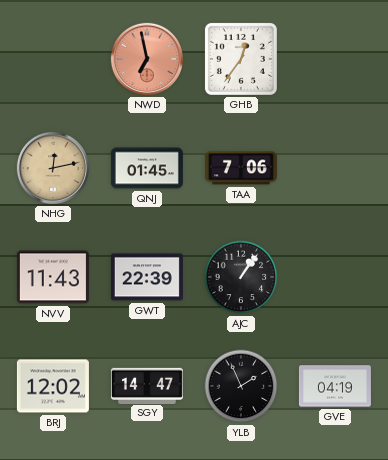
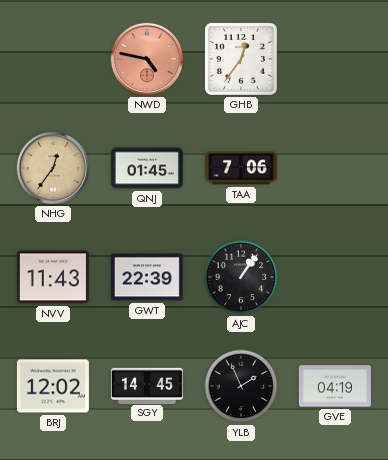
NWD: 6:58 -> 4:47
NHG: 12:13 -> 12:36
SGY: 14:47 -> 14:45
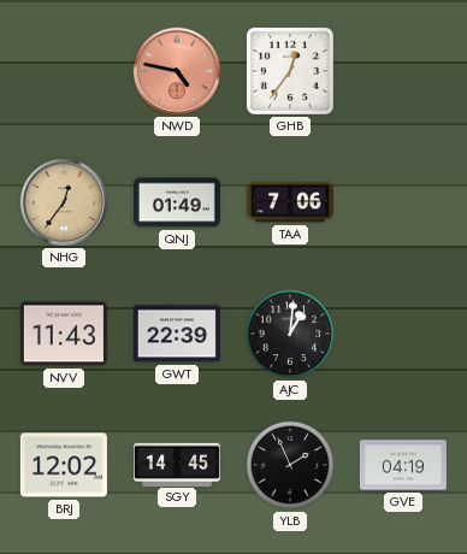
QNJ: 01:45 -> 01:49
AJC: 1:06 -> 1:01
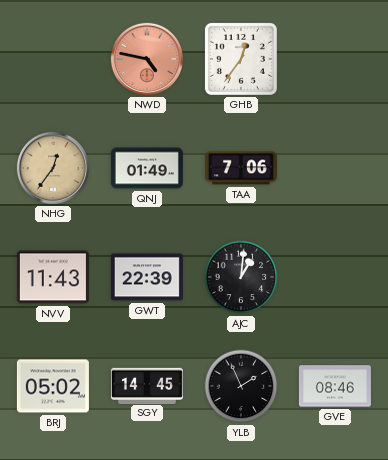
BRJ: 12:02 -> 05:02
GVE: 04:19 -> 08:46
